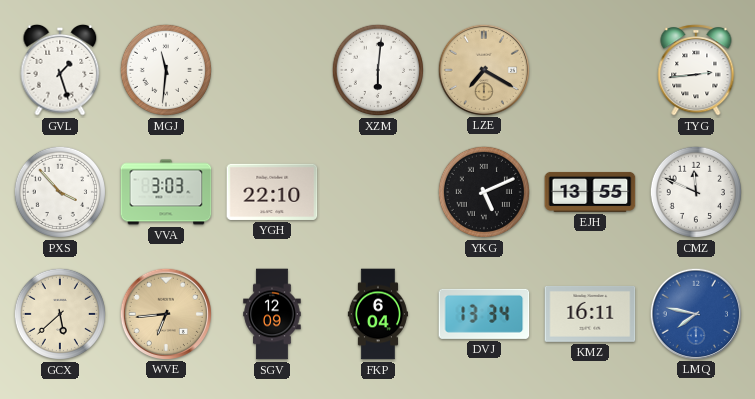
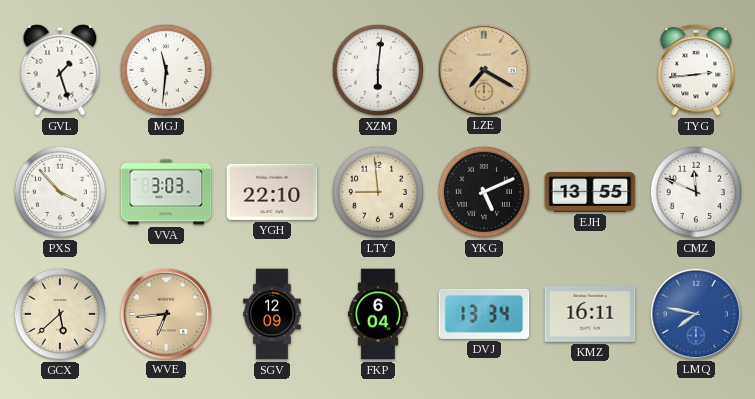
LTY: none -> 8:59
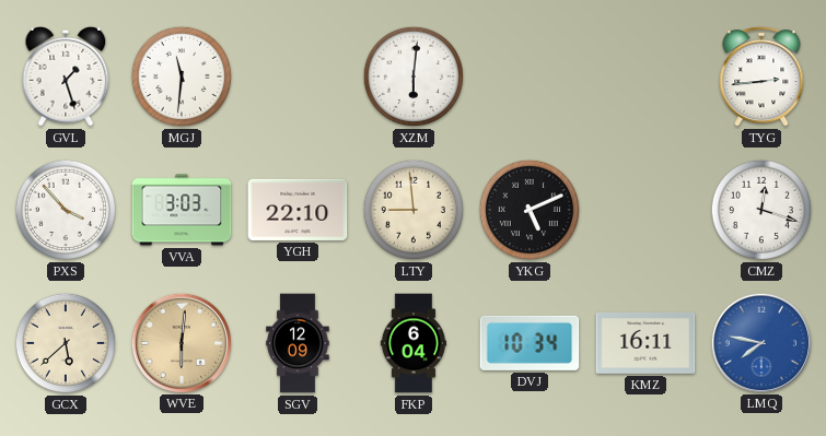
LZE: 7:20 -> none
EJH: 13:55 -> none
CMZ: 11:49 -> 12:18
WVE: 6:44 -> 6:01
DVJ: 13:34 -> 10:34
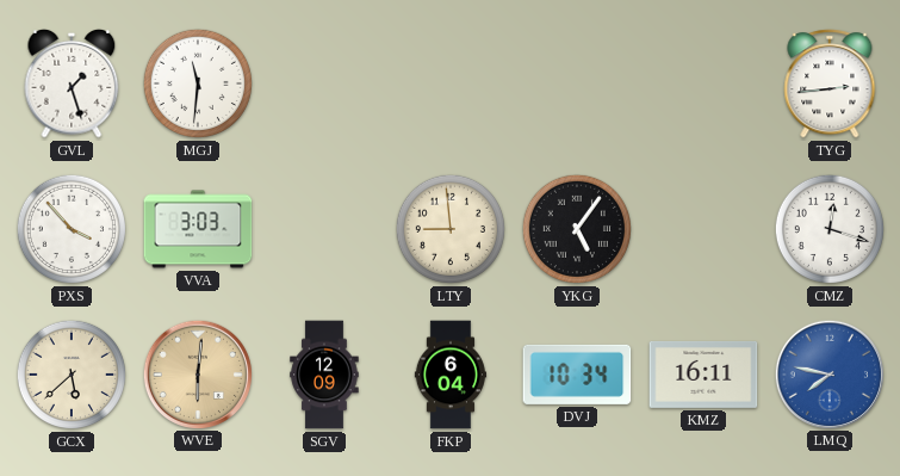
XZM: 6:01 -> none
YGH: 22:10 -> none
YKG: 5:11 -> 5:06
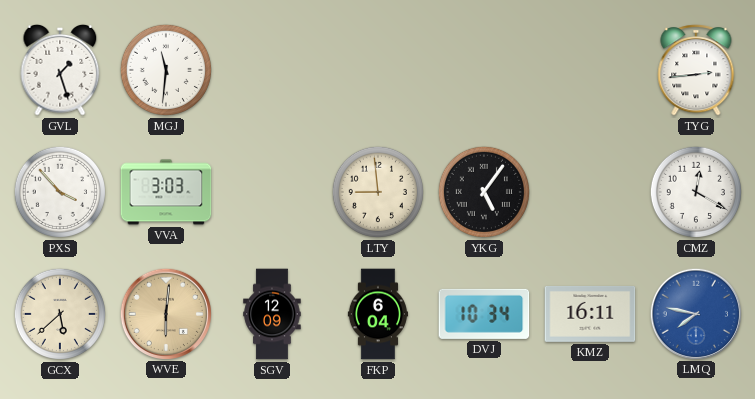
CMZ: 12:18 -> 12:20
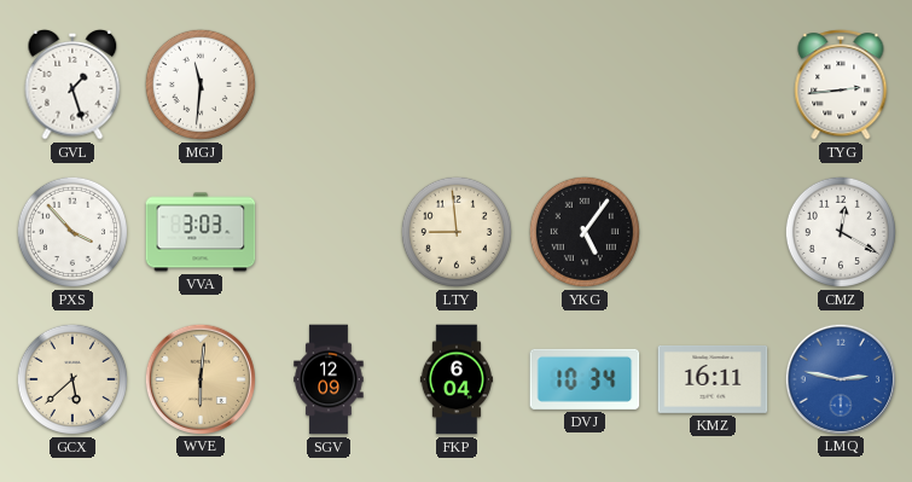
LMQ: 7:47 -> 2:47
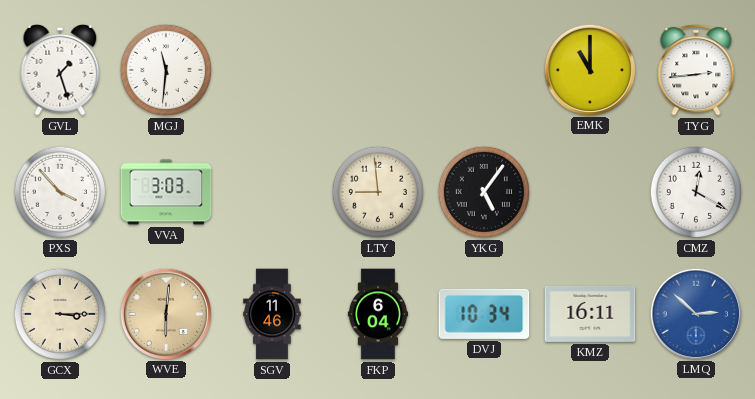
EMK: none -> 11:00
GCX: 5:38 -> 3:15
SGV: 12:09 -> 11:46
LMQ: 2:47 -> 2:52
